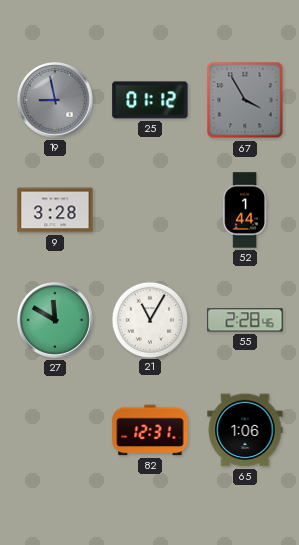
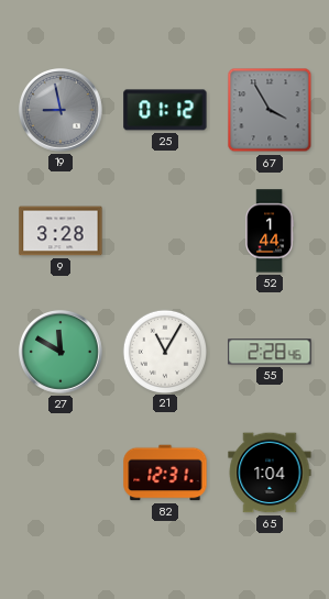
65: 1:06 -> 1:04
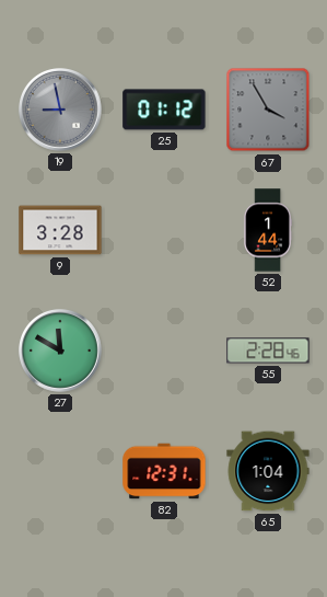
21: 11:05 -> none
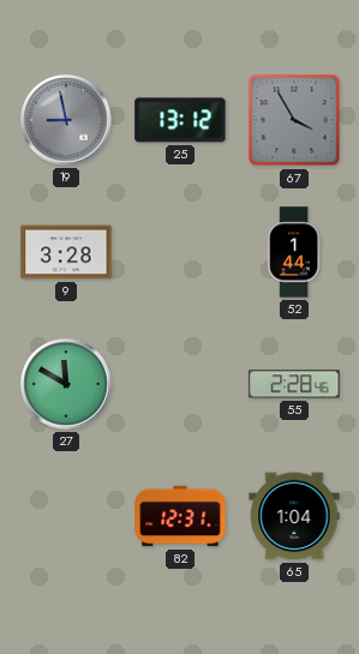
25: 01:12 -> 13:12
